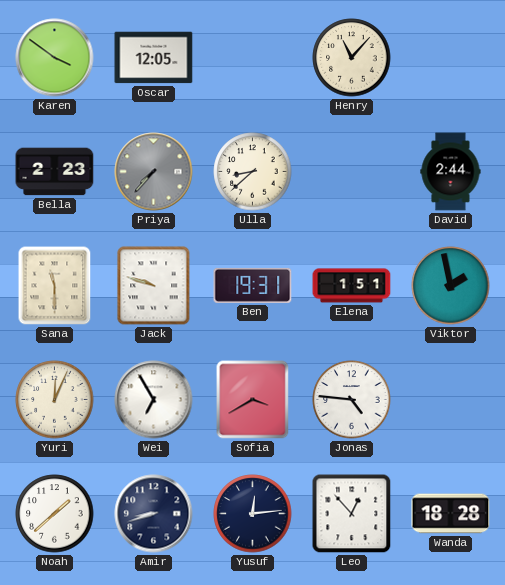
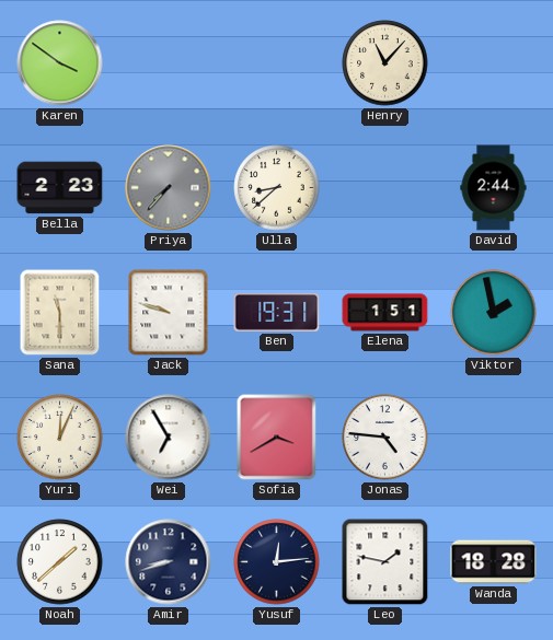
Oscar: 12:05 -> none
Leo: 12:53 -> 1:47
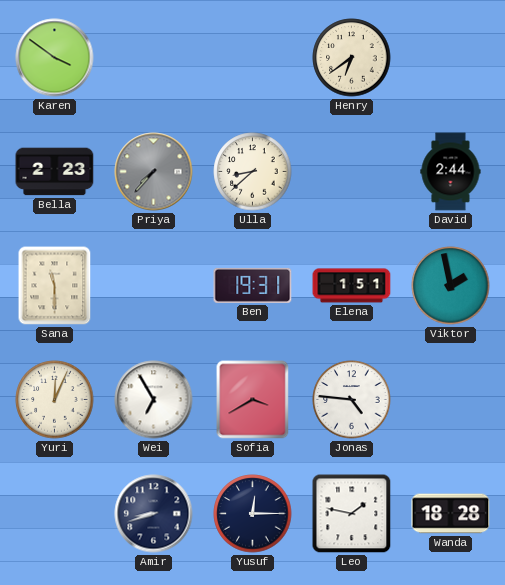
Henry: 11:07 -> 6:39
Jack: 9:48 -> none
Noah: 1:38 -> none
Yusuf: 12:14 -> 12:15
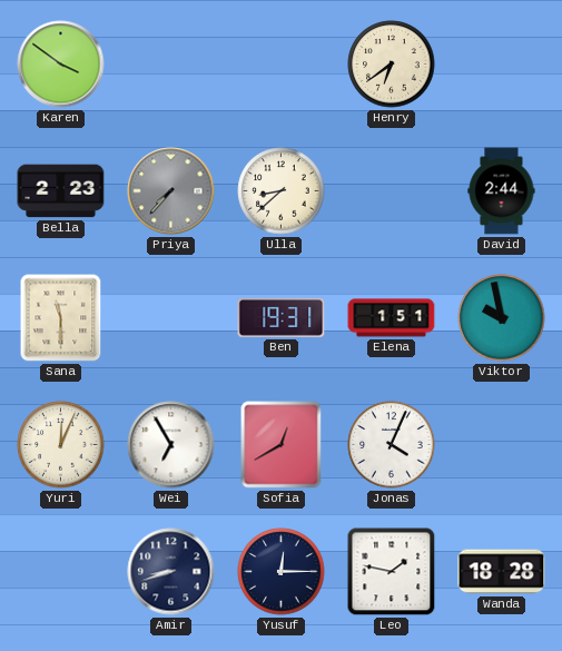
Viktor: 1:58 -> 9:58
Sofia: 3:40 -> 12:40
Jonas: 4:46 -> 4:04
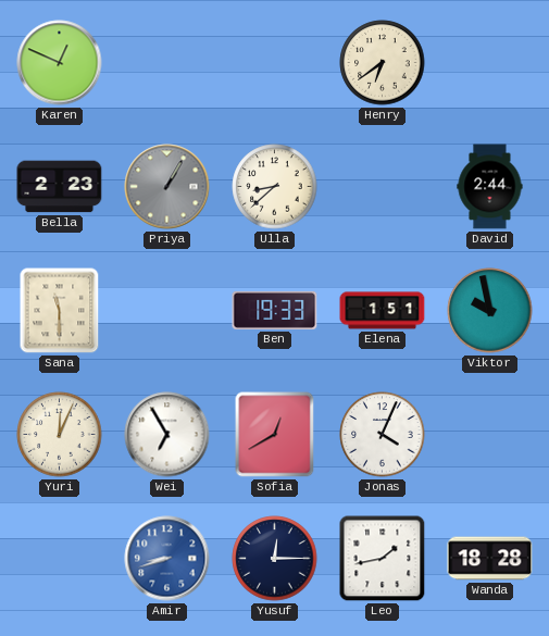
Karen: 3:51 -> 12:49
Priya: 7:37 -> 1:05
Ben: 19:31 -> 19:33
Amir dial: navy -> blue
Leo: 1:47 -> 1:43
